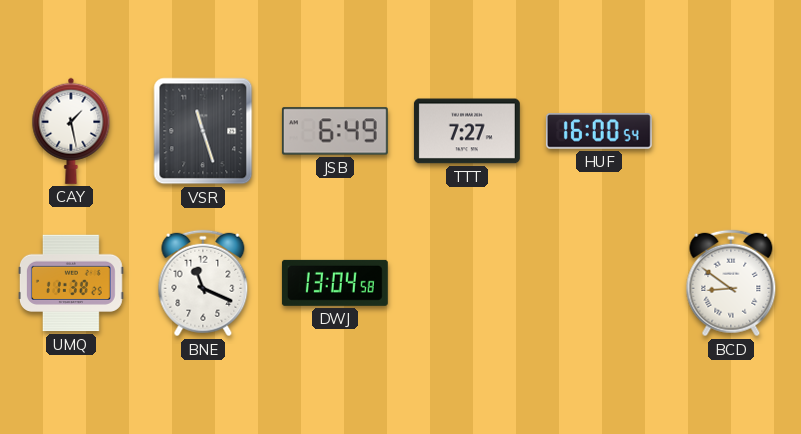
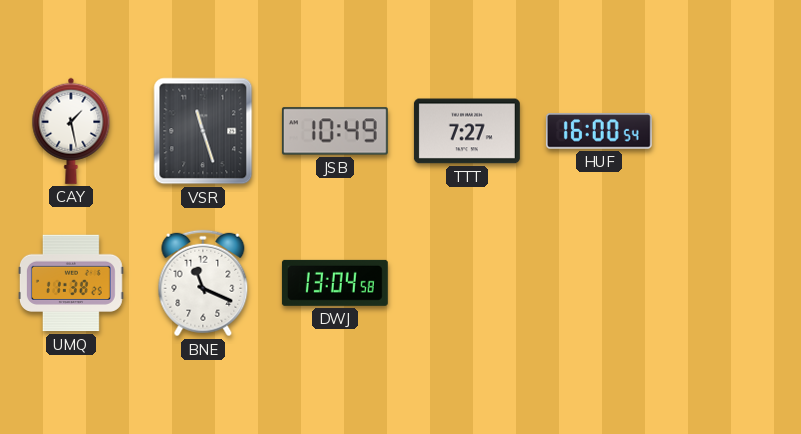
JSB: 6:49 -> 10:49
BCD: 8:51 -> none
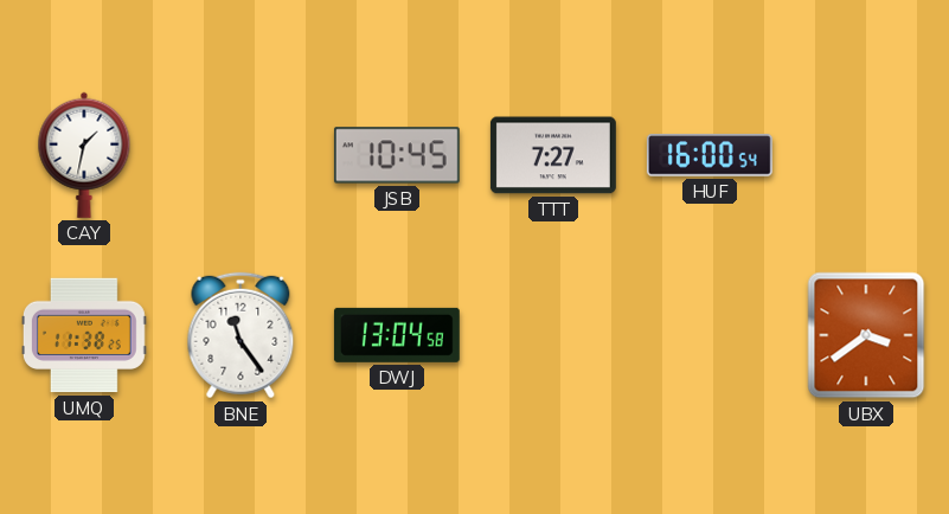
CAY: 1:28 -> 1:32
VSR: 11:27 -> none
JSB: 10:49 -> 10:45
BNE: 11:19 -> 11:24
UBX: none -> 3:39
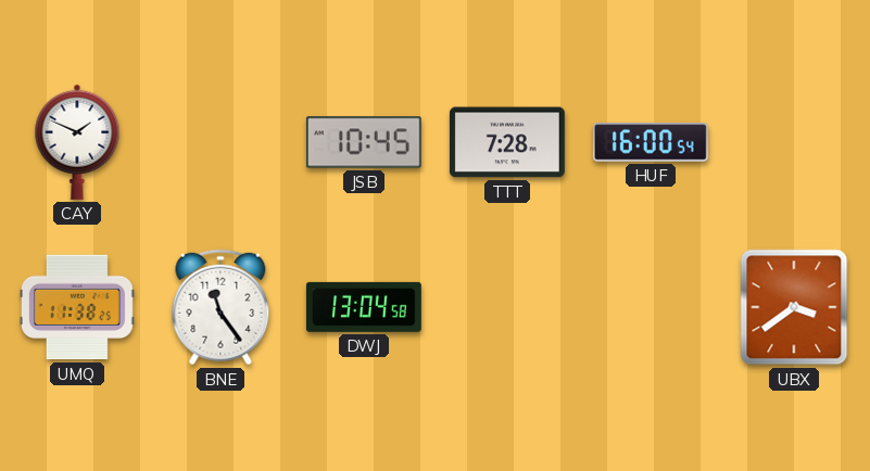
CAY: 1:32 -> 1:49
TTT: 7:27 -> 7:28
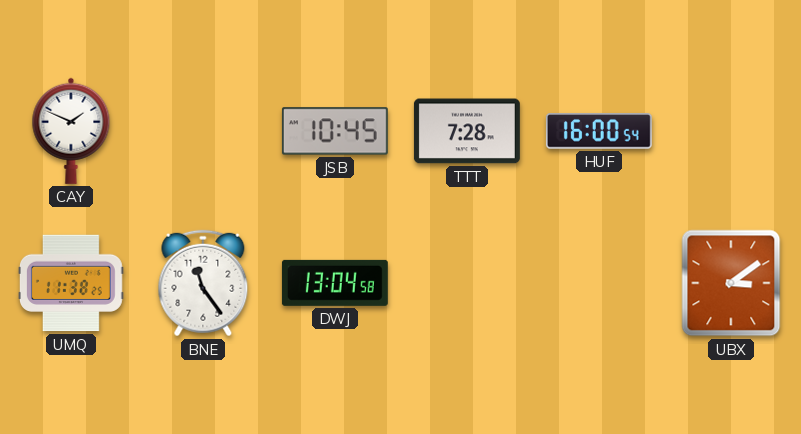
UBX: 3:39 -> 3:09
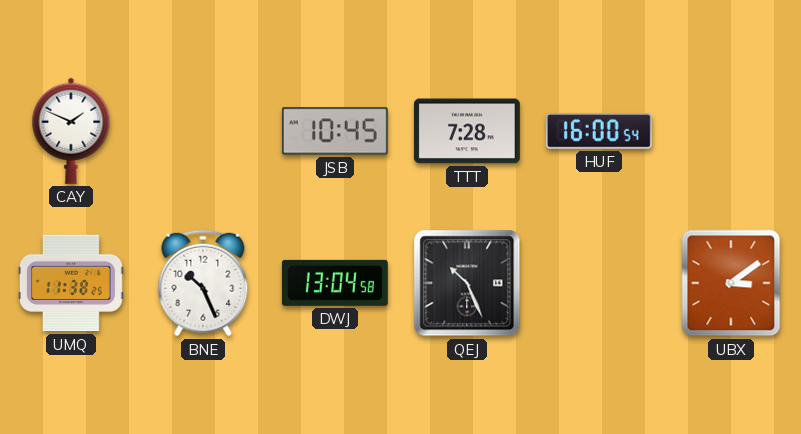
BNE: 11:24 -> 10:26
QEJ: none -> 10:26
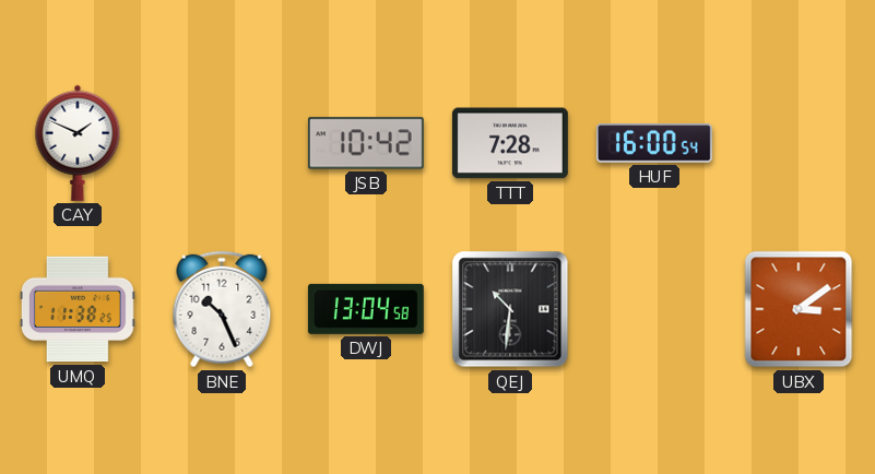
JSB: 10:45 -> 10:42
QEJ: 10:26 -> 10:31
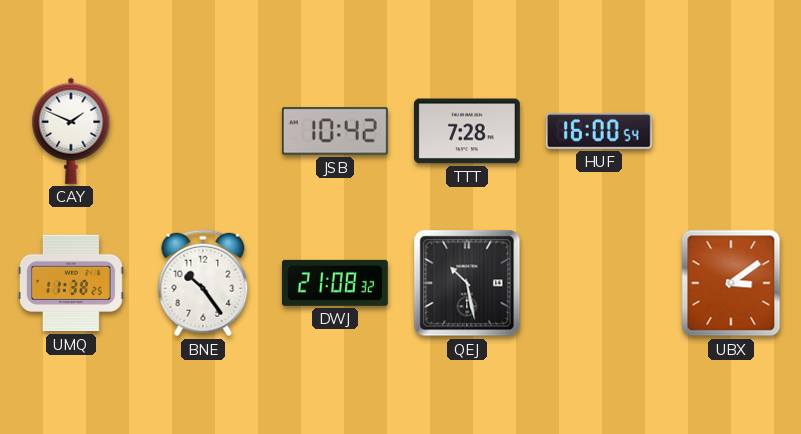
BNE: 10:26 -> 10:24
DWJ: 13:04 -> 21:08
QEJ: 10:31 -> 10:28
